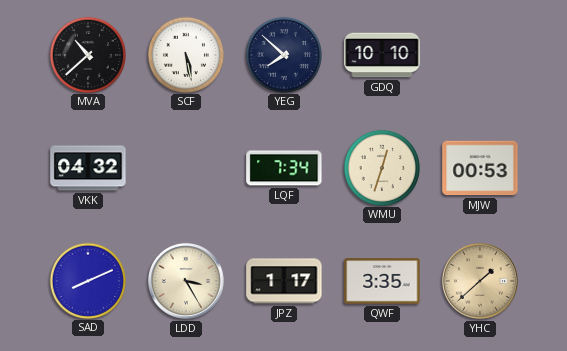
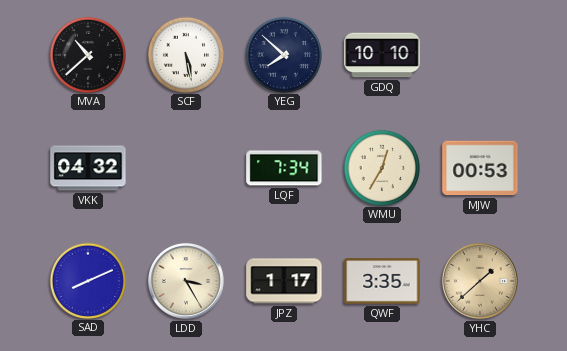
WMU: 12:33 -> 12:35
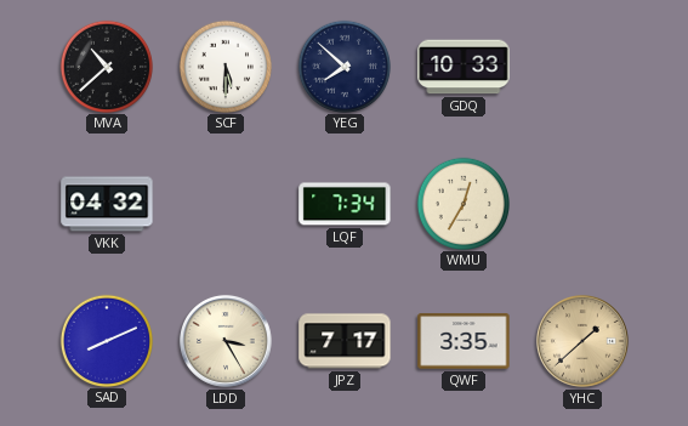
SCF: 5:28 -> 5:30
GDQ: 10:10 -> 10:33
MJW: 00:53 -> none
JPZ: 1:17 -> 7:17
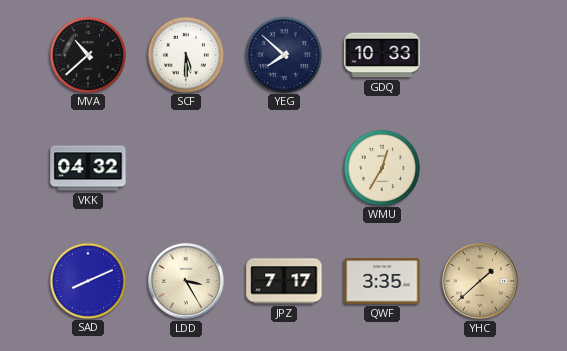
LQF: 7:34 -> none
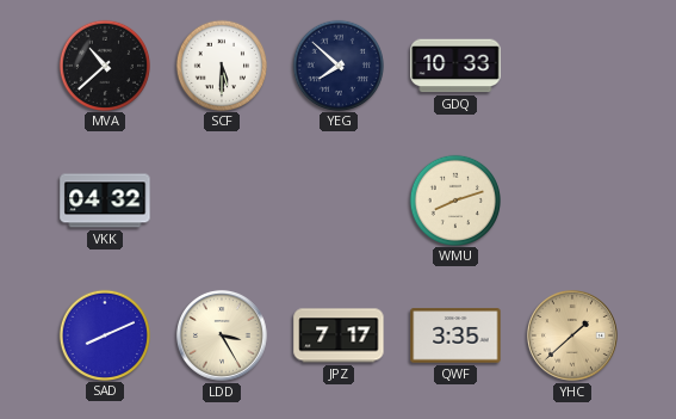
WMU: 12:35 -> 8:12
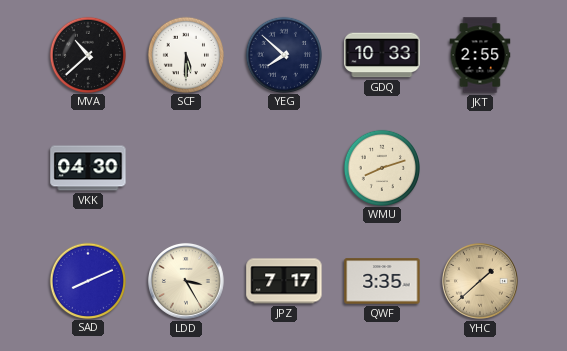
JKT: none -> 2:55
VKK: 04:32 -> 04:30
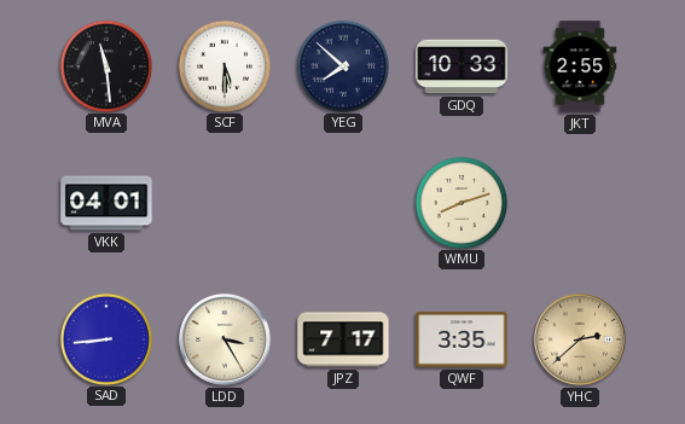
MVA: 10:38 -> 11:29
VKK: 04:30 -> 04:01
SAD: 8:11 -> 8:44
YHC: 1:38 -> 2:38
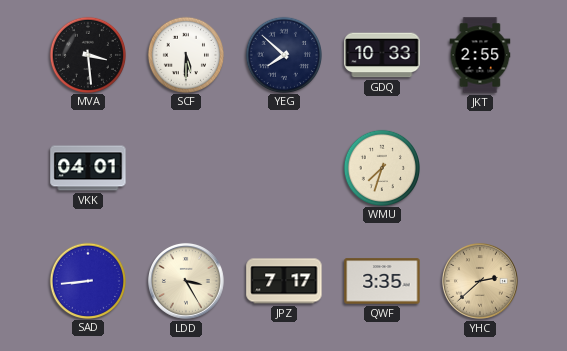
MVA: 11:29 -> 3:29
WMU: 8:12 -> 7:33
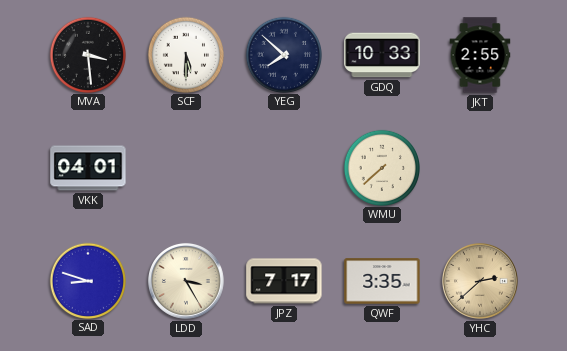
WMU: 7:33 -> 7:38
SAD: 8:44 -> 8:48
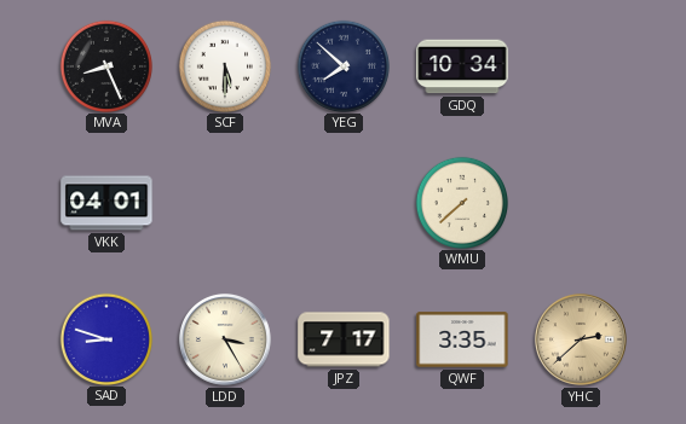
MVA: 3:29 -> 8:26
GDQ: 10:33 -> 10:34
JKT: 2:55 -> none
